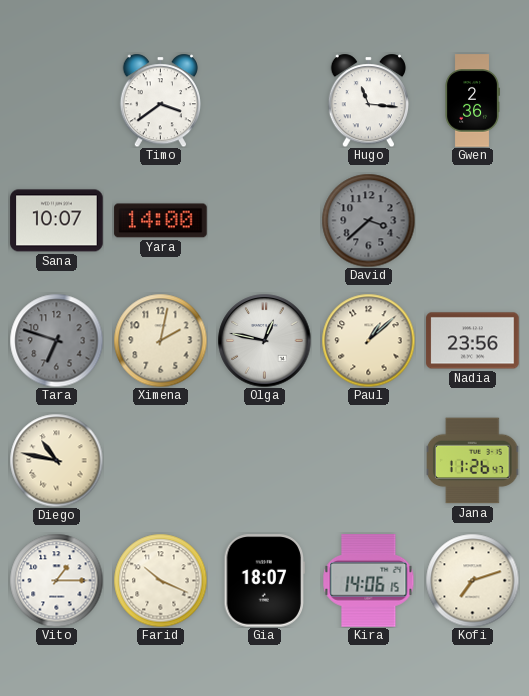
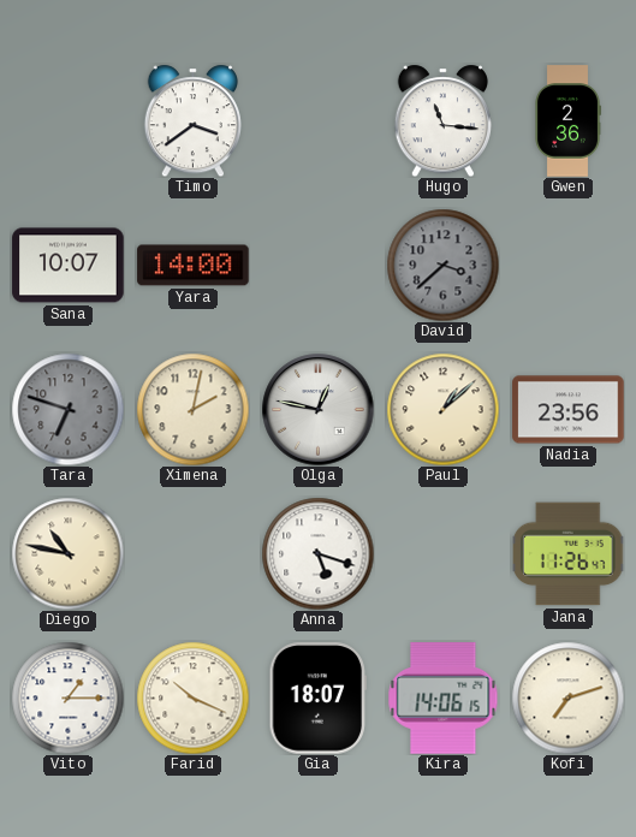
Anna: none -> 5:18
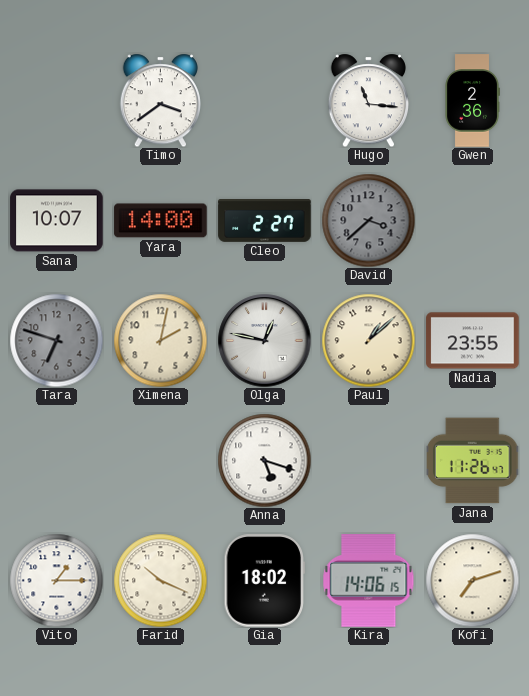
Cleo: none -> 2:27
Nadia: 23:56 -> 23:55
Diego: 10:47 -> none
Gia: 18:07 -> 18:02
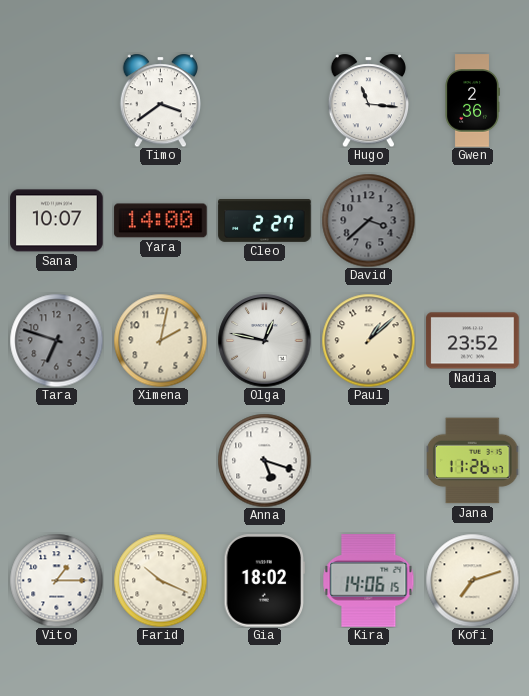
Nadia: 23:55 -> 23:52
